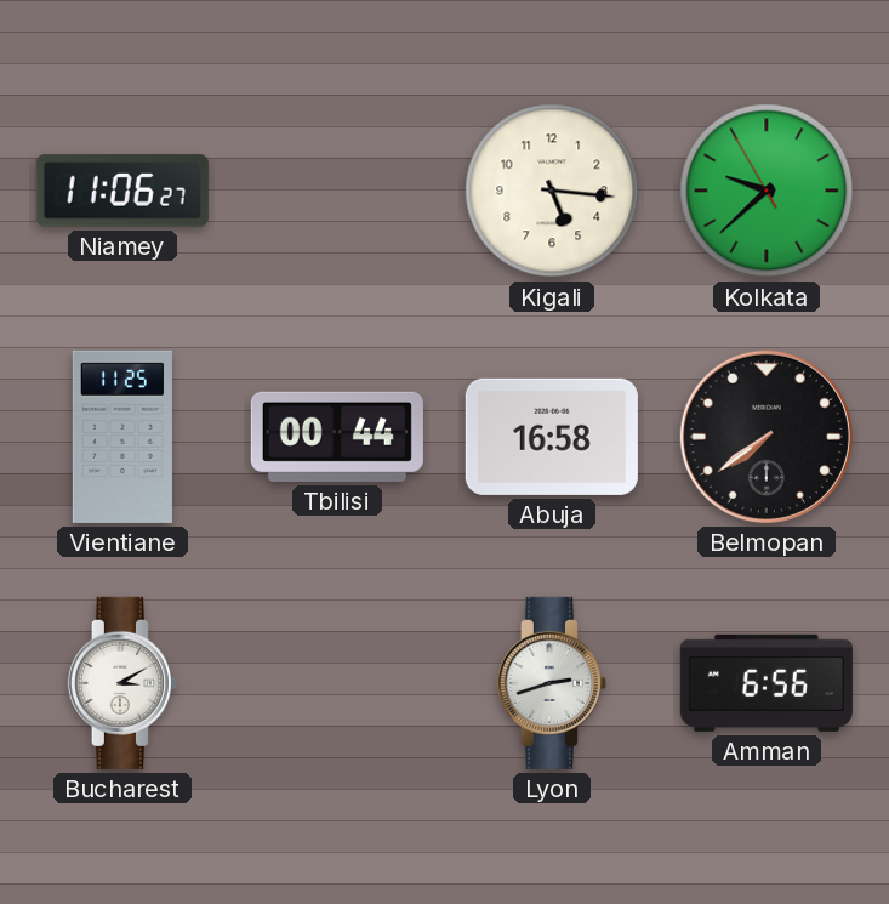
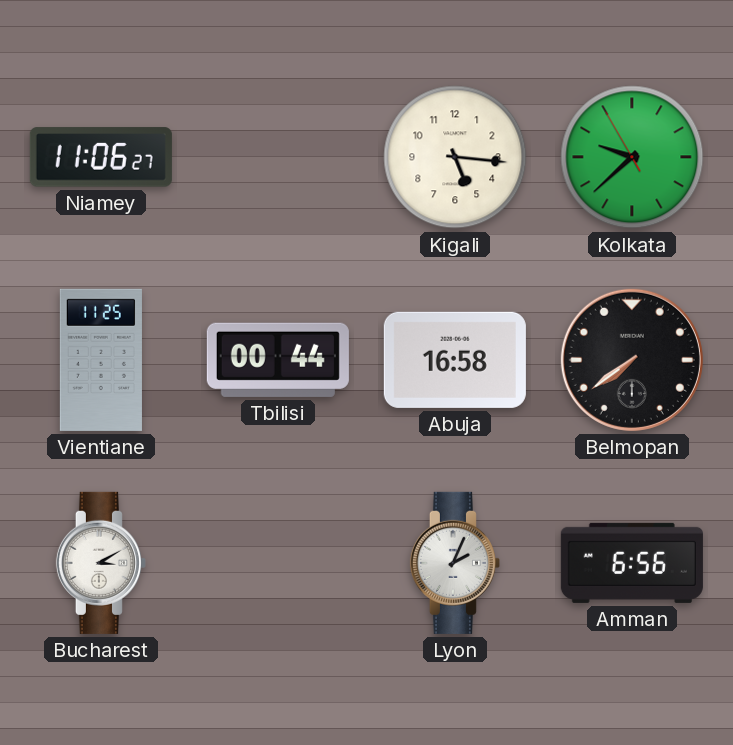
Lyon: 2:42 -> 2:04
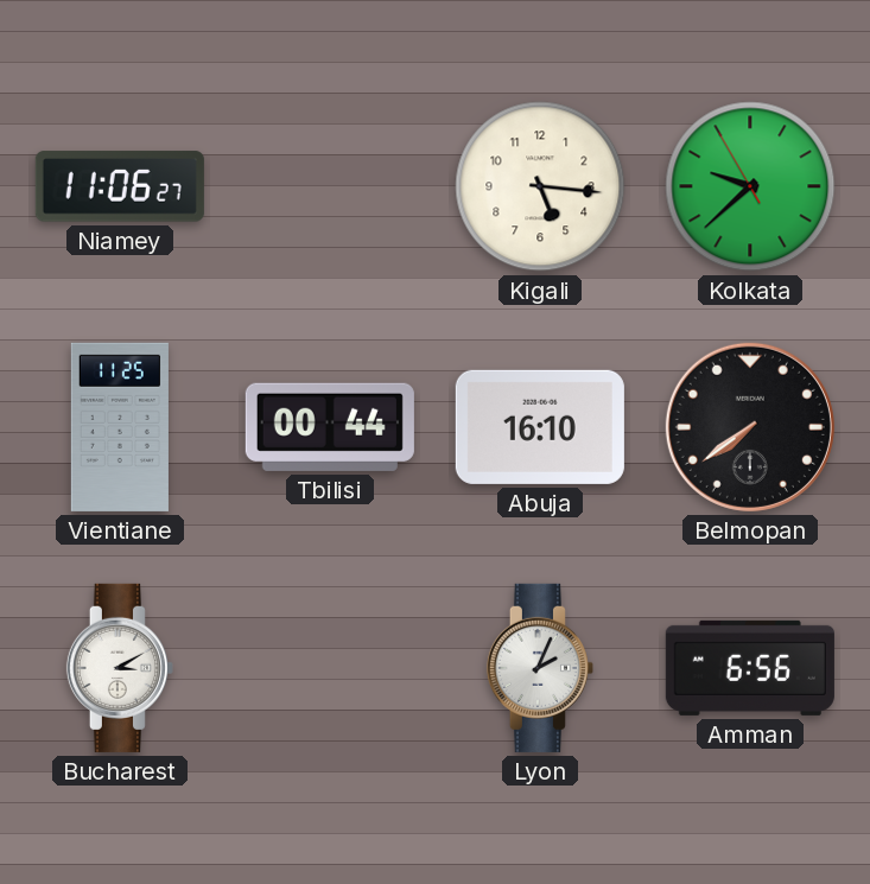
Abuja: 16:58 -> 16:10
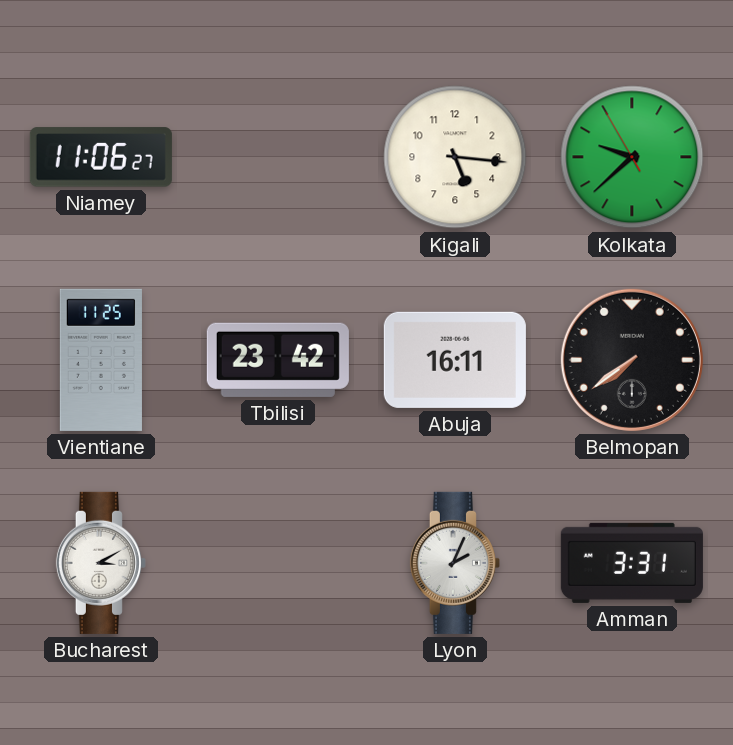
Tbilisi: 00:44 -> 23:42
Abuja: 16:10 -> 16:11
Amman: 6:56 -> 3:31
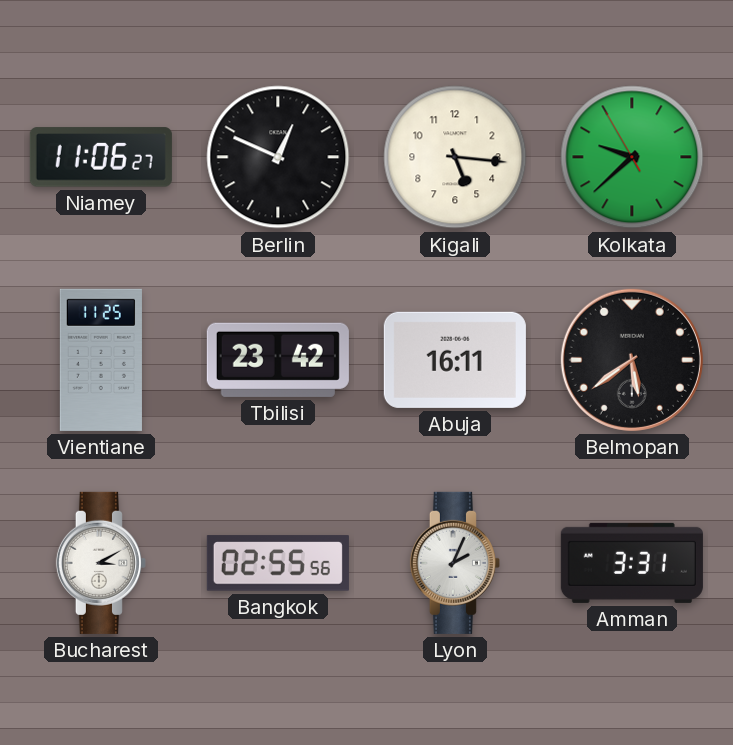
Berlin: none -> 12:49
Belmopan: 7:39 -> 5:39
Bangkok: none -> 02:55
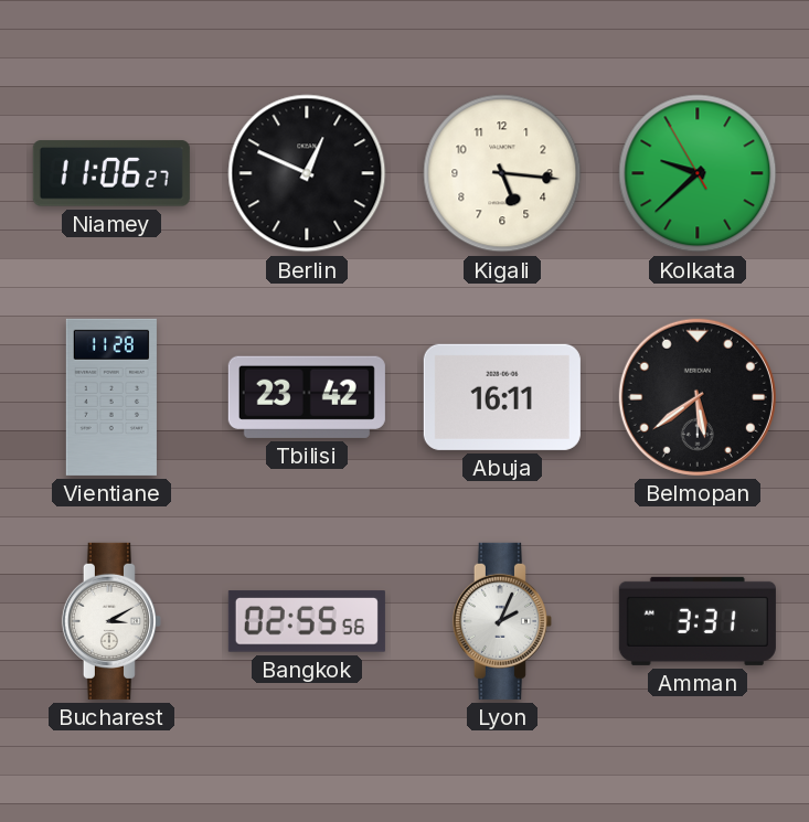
Vientiane: 11:25 -> 11:28
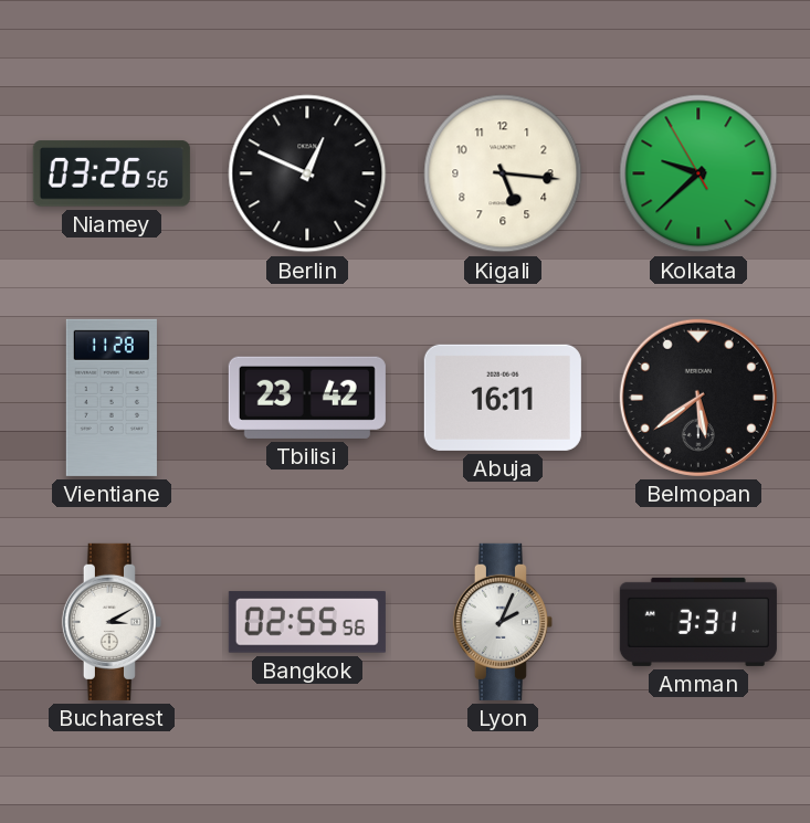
Niamey: 11:06 -> 03:26
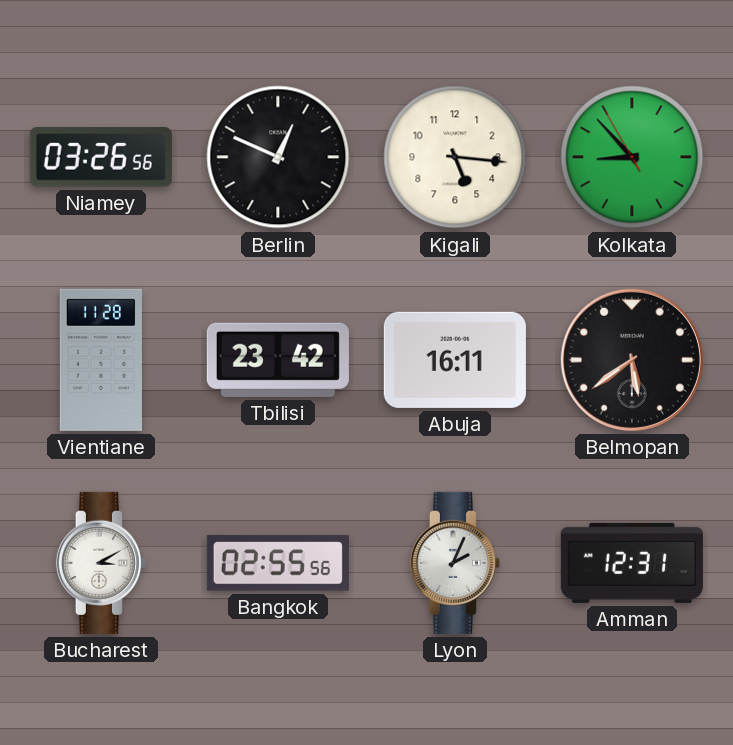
Kolkata: 9:37 -> 8:52
Amman: 3:31 -> 12:31
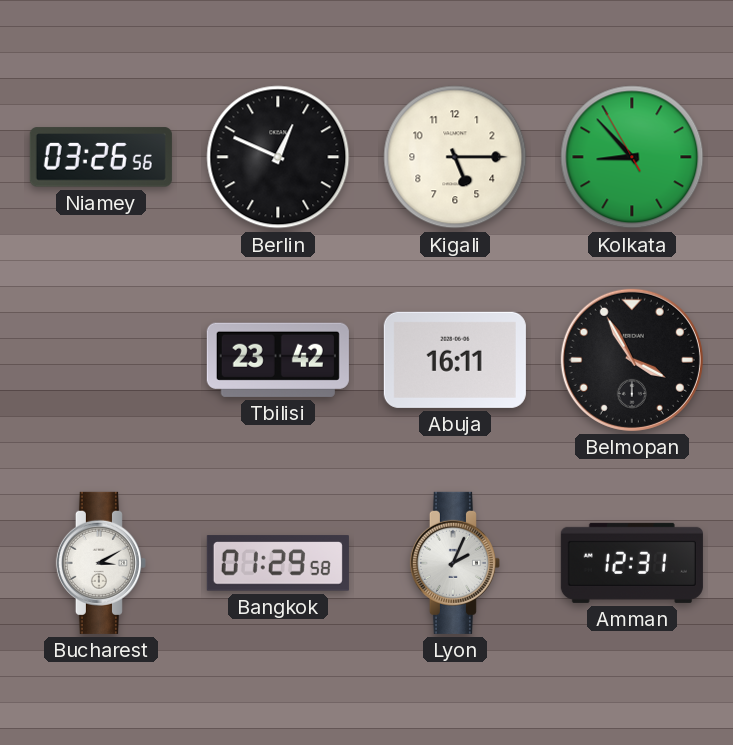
Kigali: 5:16 -> 5:15
Vientiane: 11:28 -> none
Belmopan: 5:39 -> 3:55
Bangkok: 02:55 -> 01:29
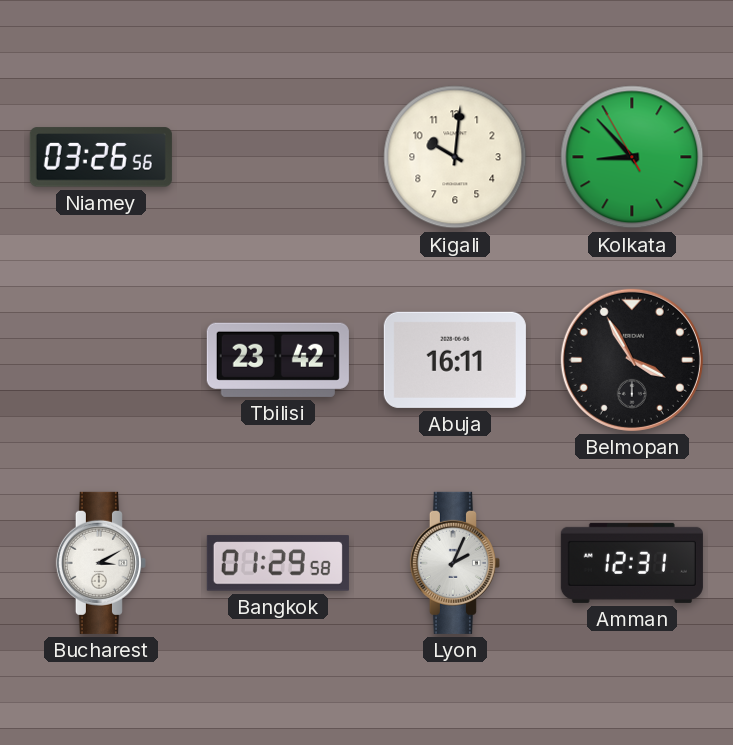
Berlin: 12:49 -> none
Kigali: 5:15 -> 10:01
